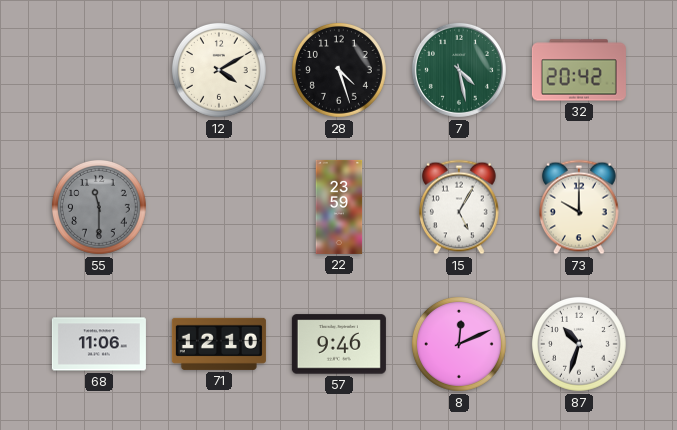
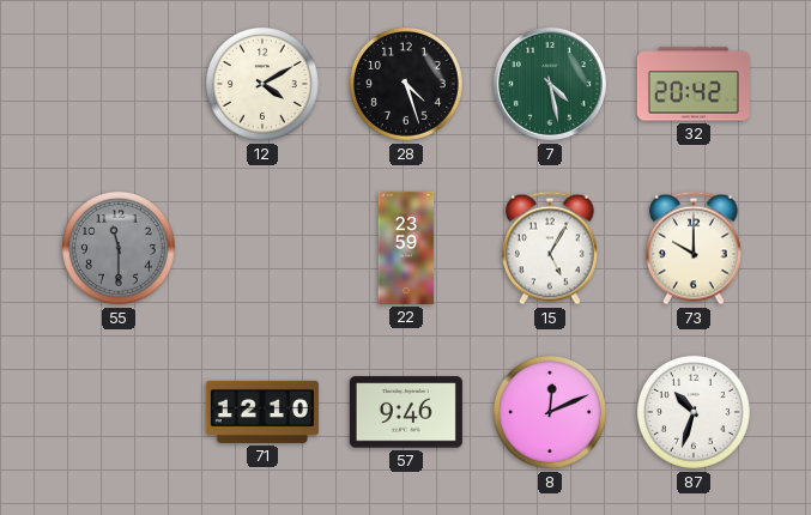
68: 11:06 -> none
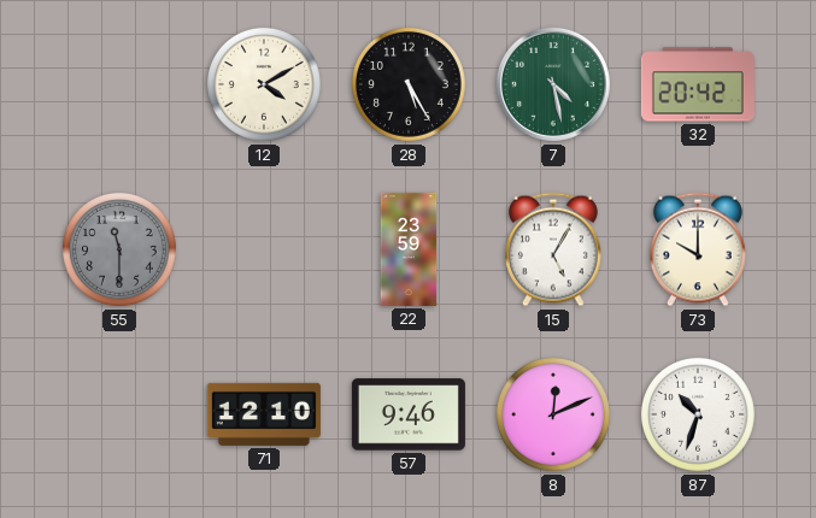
28: 4:27 -> 5:25
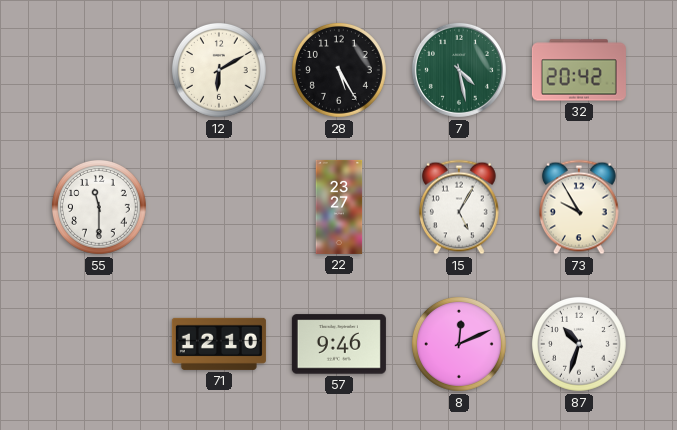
12: 4:10 -> 6:10
55 dial: grey -> white
22: 23:59 -> 23:27
73: 10:00 -> 9:55
